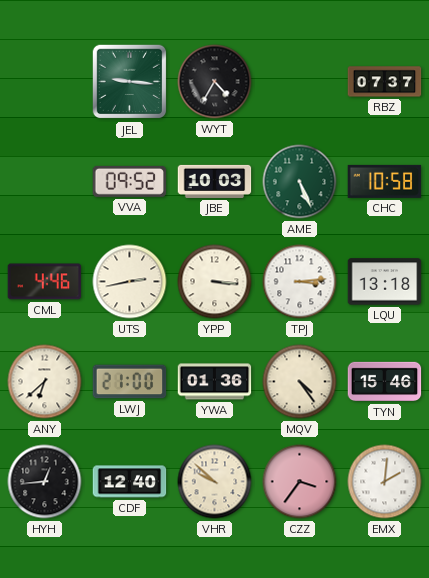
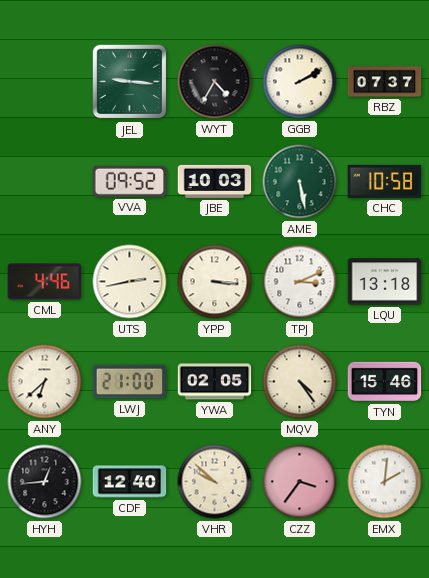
GGB: none -> 2:10
AME: 5:26 -> 5:28
TPJ: 3:14 -> 3:11
YWA: 01:36 -> 02:05
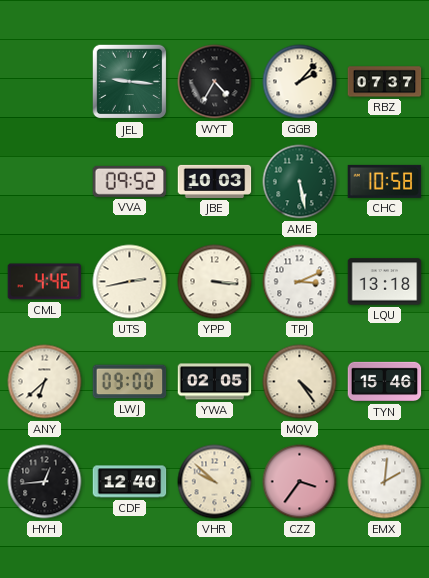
GGB: 2:10 -> 2:07
LWJ: 21:00 -> 09:00
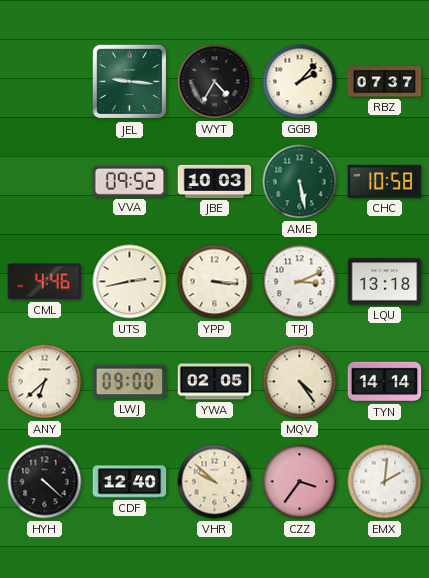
TYN: 15:46 -> 14:14
HYH: 12:44 -> 4:22
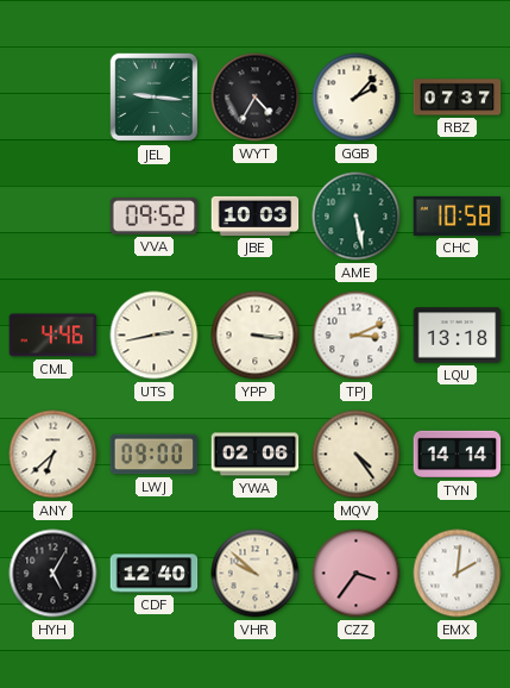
YWA: 02:05 -> 02:06
HYH: 4:22 -> 5:05
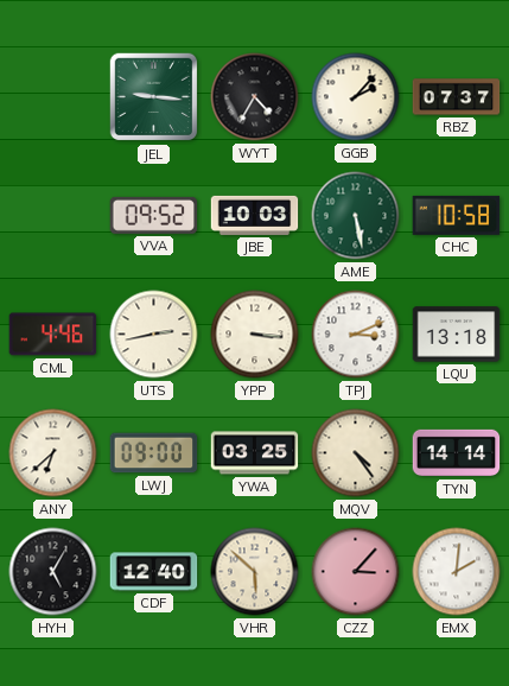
YWA: 02:06 -> 03:25
VHR: 9:52 -> 5:52
CZZ: 3:36 -> 3:07
